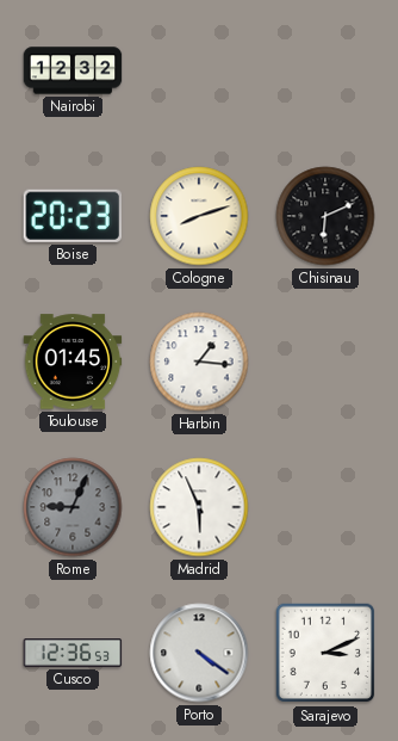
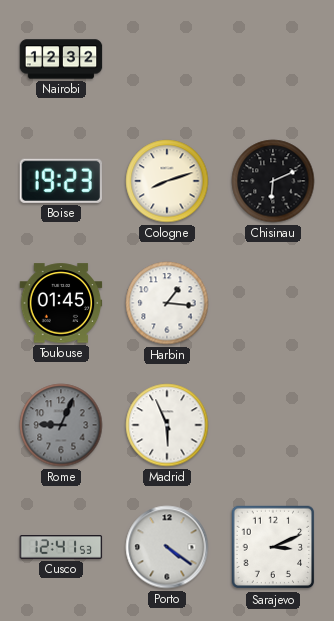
Boise: 20:23 -> 19:23
Cusco: 12:36 -> 12:41
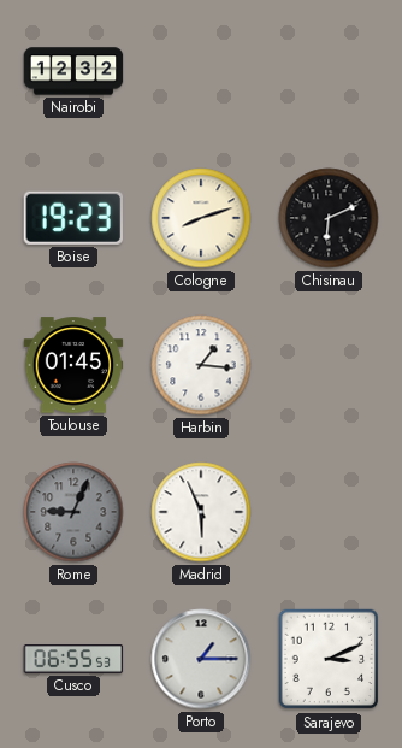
Cusco: 12:41 -> 06:55
Porto: 4:21 -> 1:15
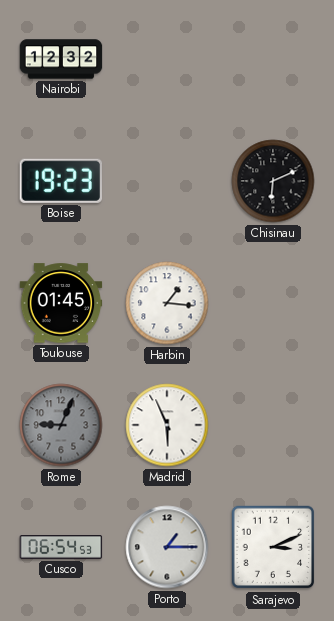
Cologne: 8:12 -> none
Cusco: 06:55 -> 06:54
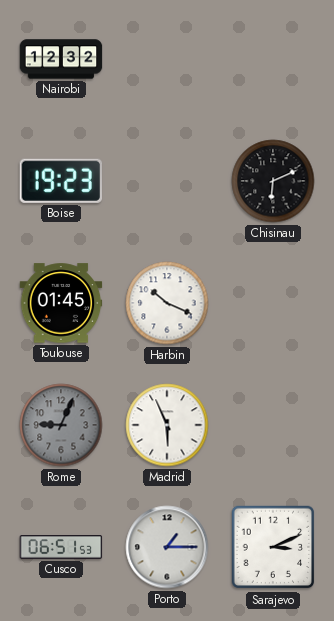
Harbin: 1:16 -> 10:19
Cusco: 06:54 -> 06:51
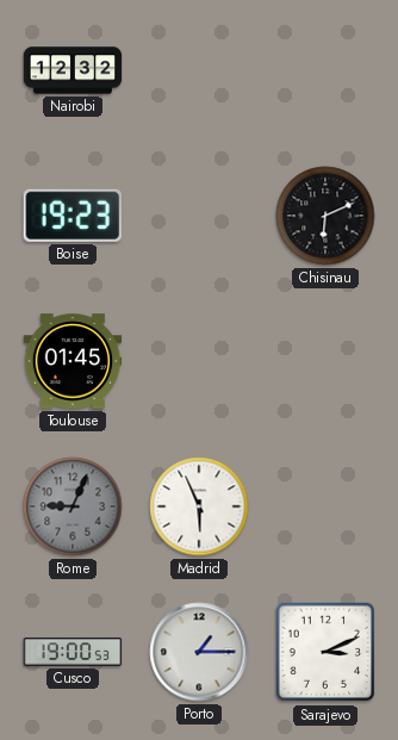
Harbin: 10:19 -> none
Cusco: 06:51 -> 19:00
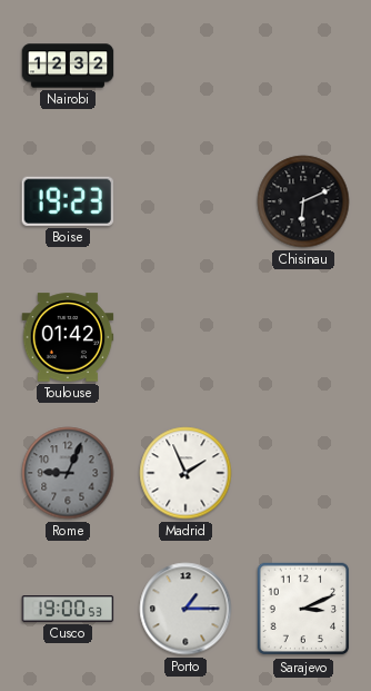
Toulouse: 01:45 -> 01:42
Madrid: 5:56 -> 1:56
